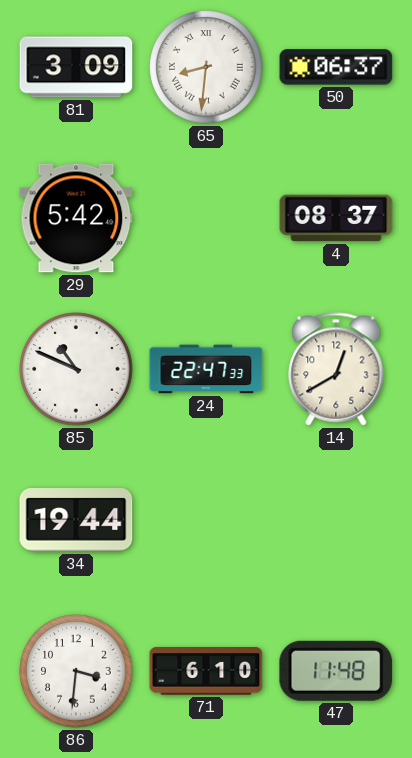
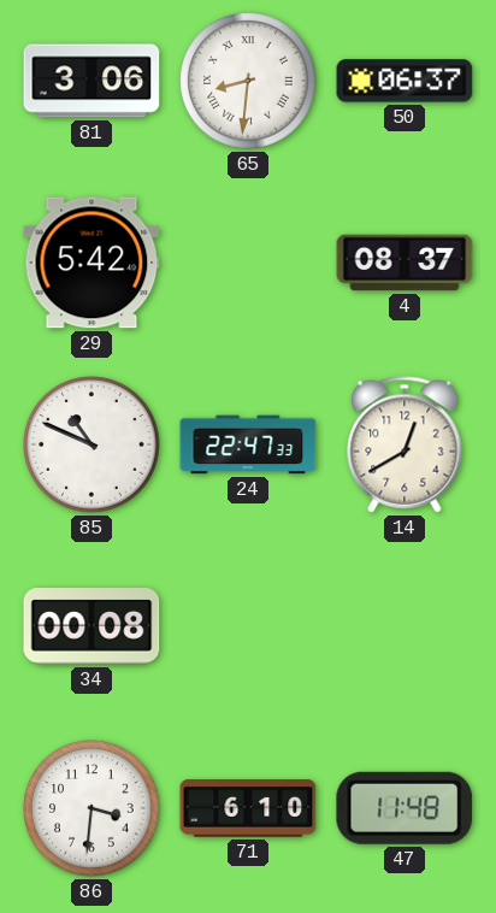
81: 3:09 -> 3:06
34: 19:44 -> 00:08
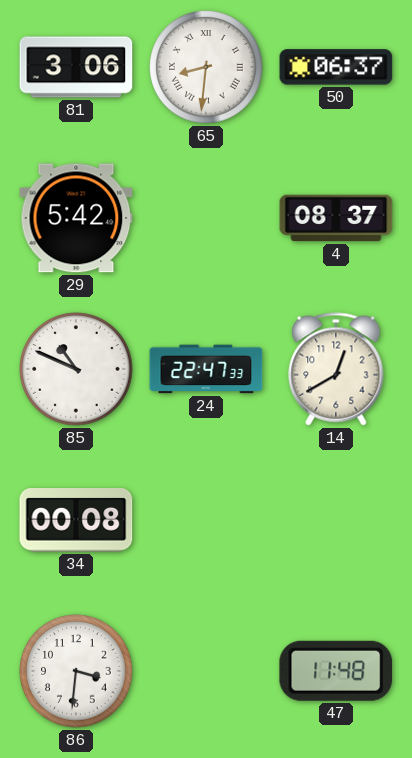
71: 6:10 -> none
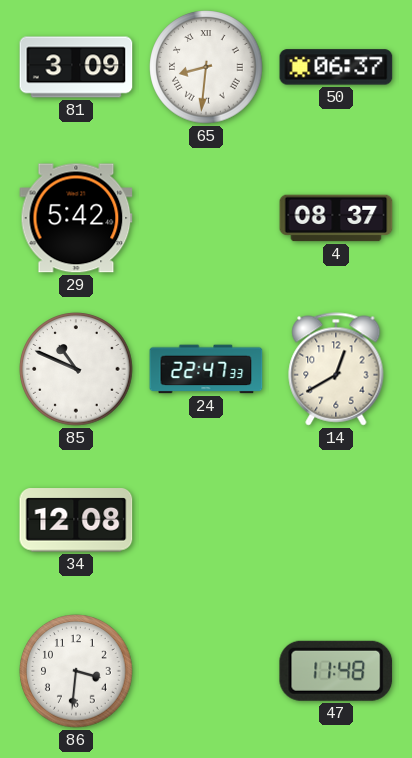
81: 3:06 -> 3:09
34: 00:08 -> 12:08
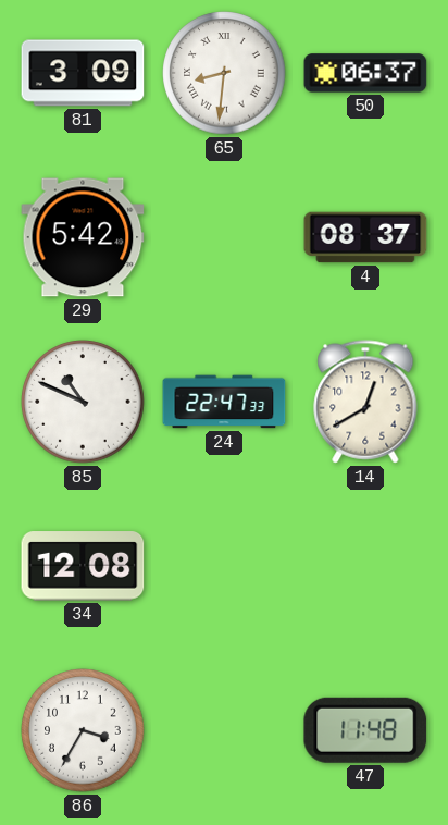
86: 3:31 -> 3:35
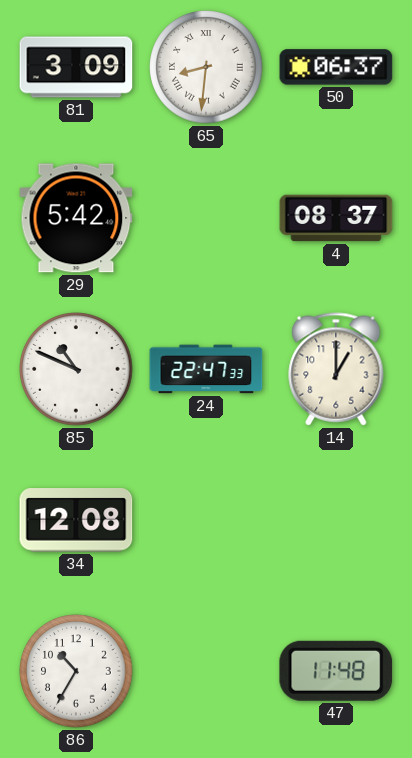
14: 12:40 -> 1:00
86: 3:35 -> 10:35
